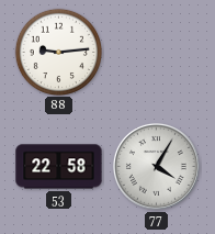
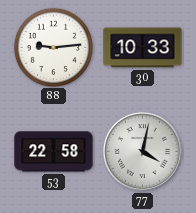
30: none -> 10:33
77: 4:05 -> 4:02
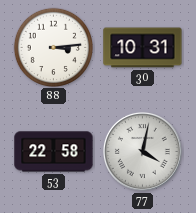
88: 9:14 -> 3:14
30: 10:33 -> 10:31
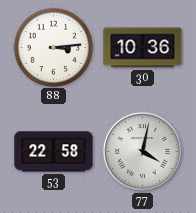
30: 10:31 -> 10:36
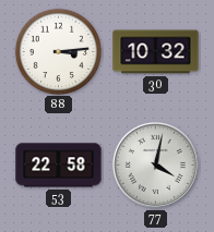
30: 10:36 -> 10:32
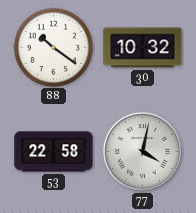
88: 3:14 -> 10:21
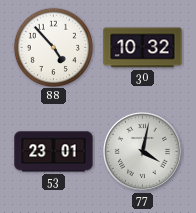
88: 10:21 -> 4:53
53: 22:58 -> 23:01
